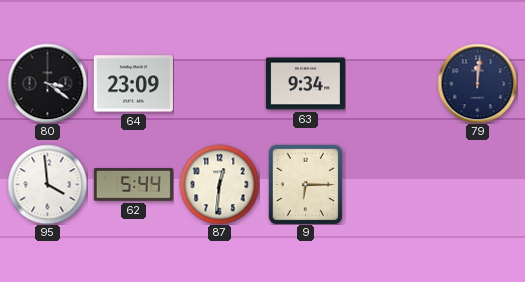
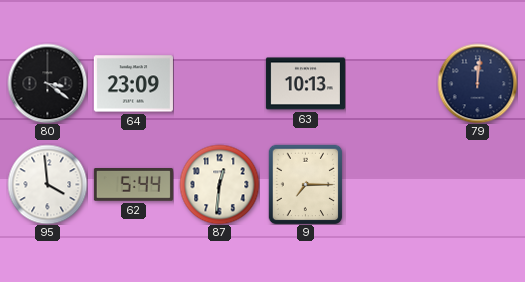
63: 9:34 -> 10:13
9: 6:15 -> 7:15
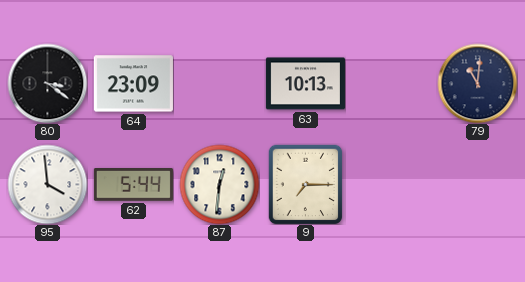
79: 12:01 -> 11:01
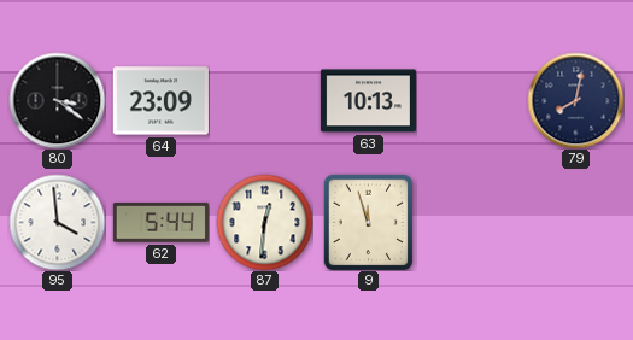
79: 11:01 -> 8:02
9: 7:15 -> 11:57
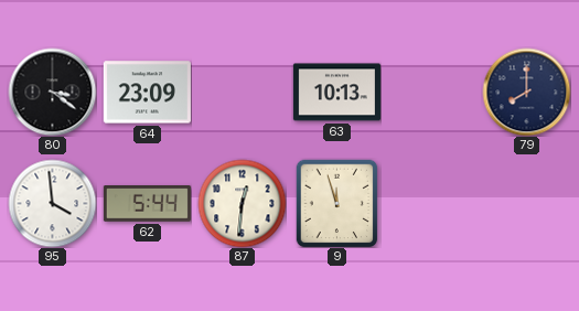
79: 8:02 -> 8:00
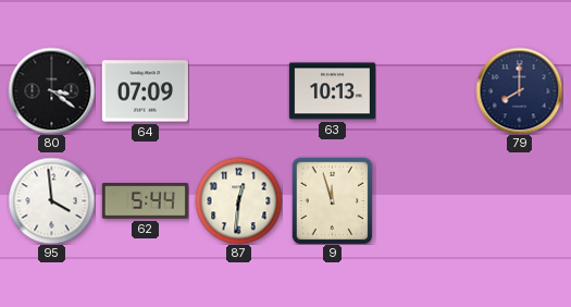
64: 23:09 -> 07:09
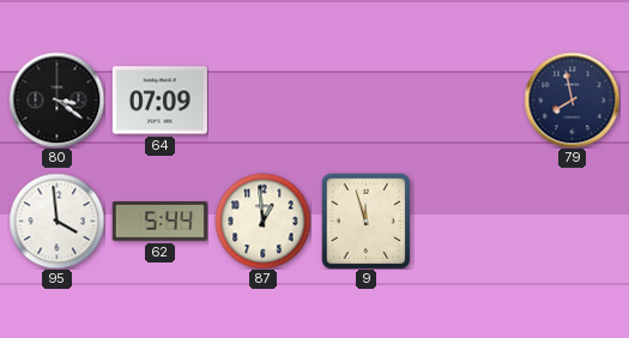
63: 10:13 -> none
79: 8:00 -> 7:58
87: 12:31 -> 12:59
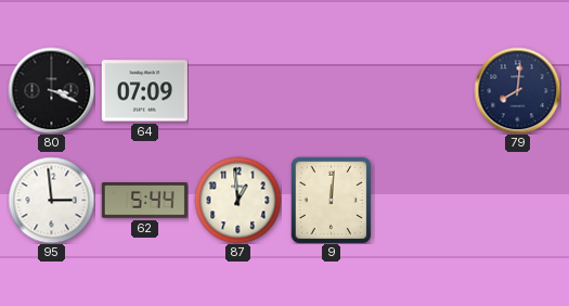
80: 3:21 -> 3:19
79: 7:58 -> 8:01
95: 3:59 -> 2:59
9: 11:57 -> 12:01
